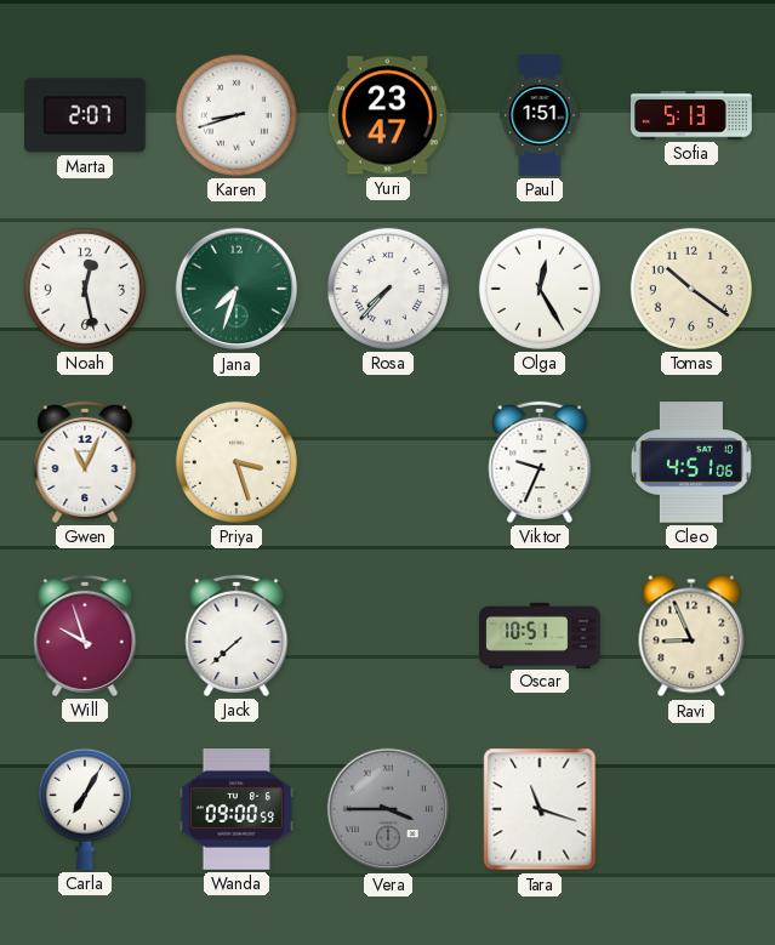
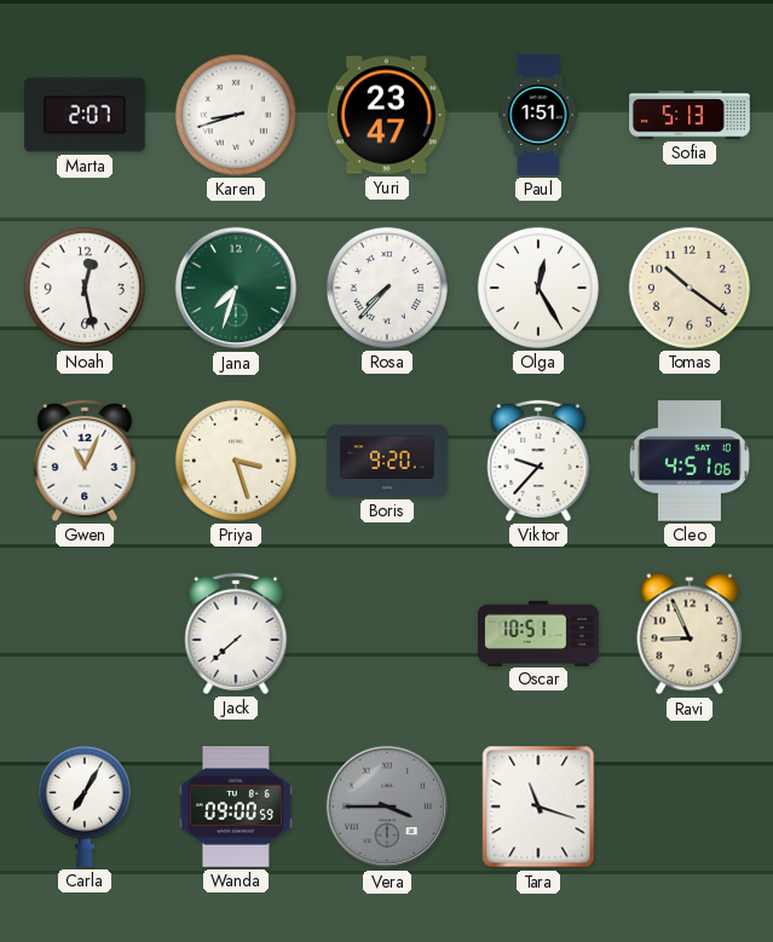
Boris: none -> 9:20
Viktor: 9:34 -> 9:37
Will: 9:57 -> none
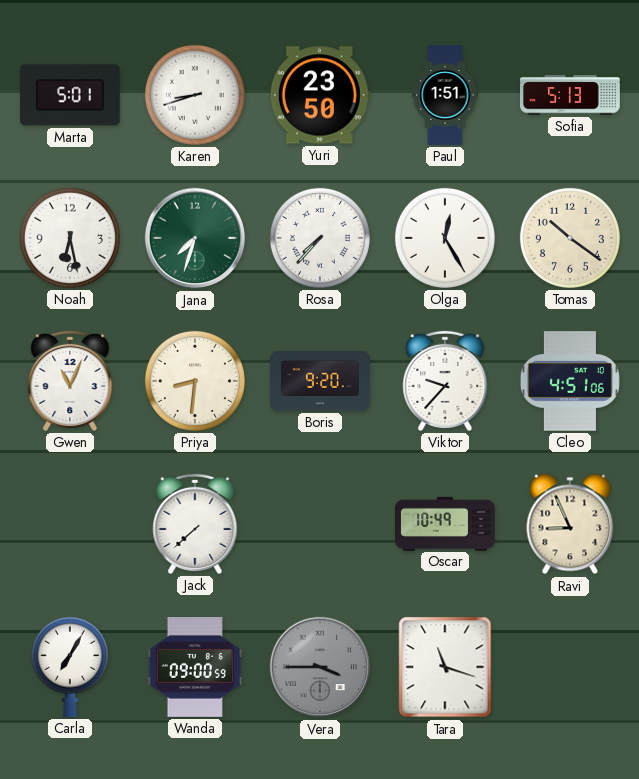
Marta: 2:07 -> 5:01
Yuri: 23:47 -> 23:50
Noah: 12:28 -> 6:28
Priya: 3:27 -> 8:31
Oscar: 10:51 -> 10:49
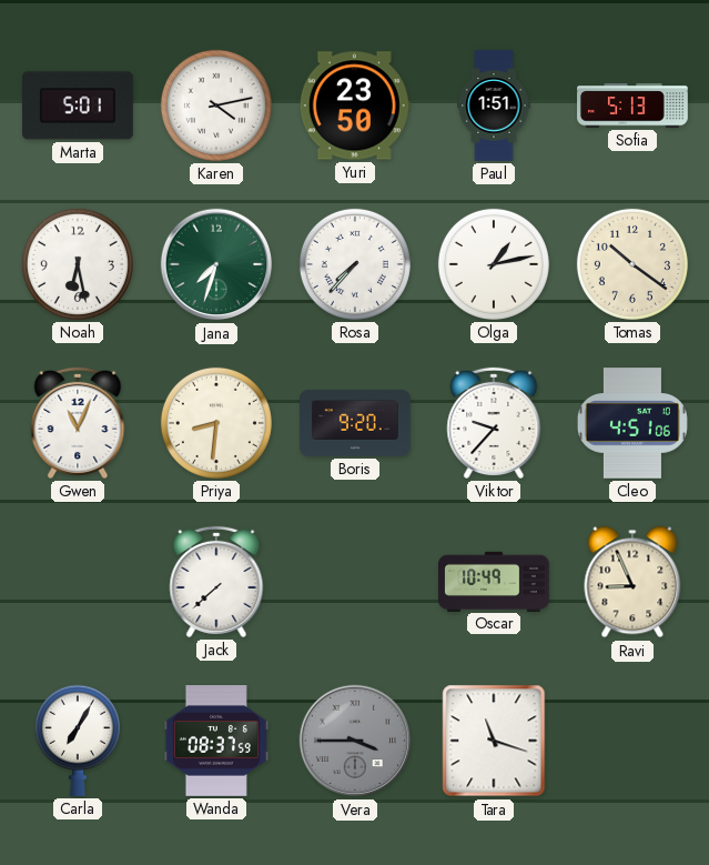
Karen: 8:42 -> 4:13
Olga: 12:25 -> 1:13
Wanda: 09:00 -> 08:37
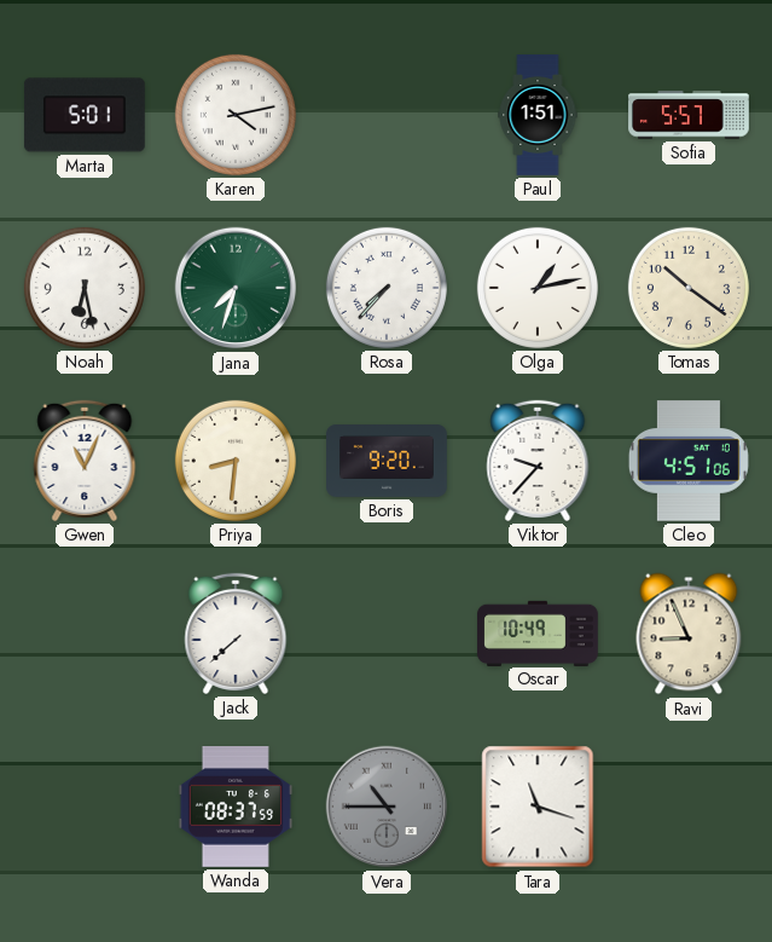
Yuri: 23:50 -> none
Sofia: 5:13 -> 5:57
Carla: 7:05 -> none
Vera: 3:45 -> 10:45
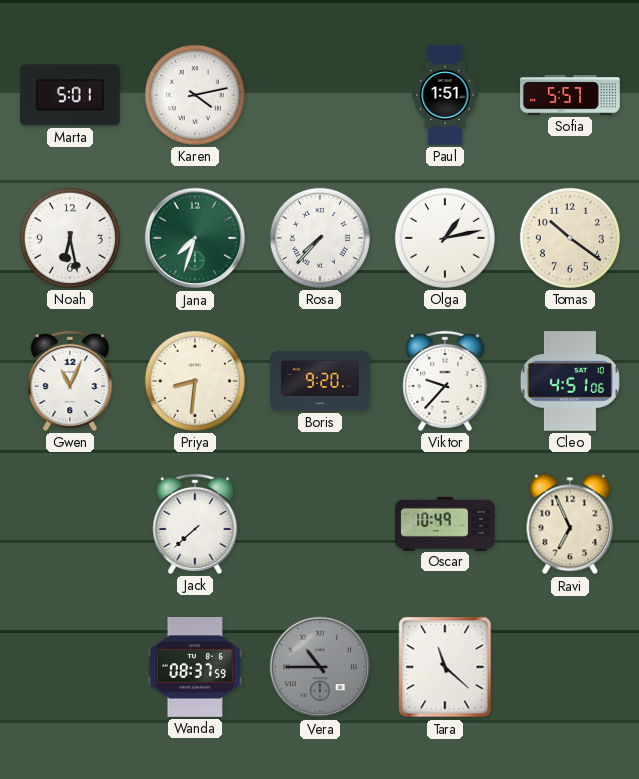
Ravi: 8:56 -> 6:56
Tara: 11:18 -> 11:22
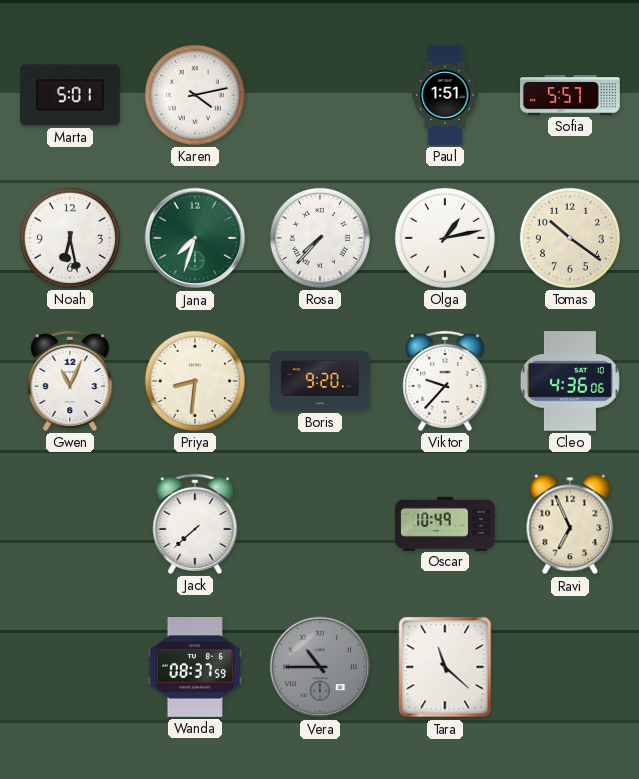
Cleo: 4:51 -> 4:36
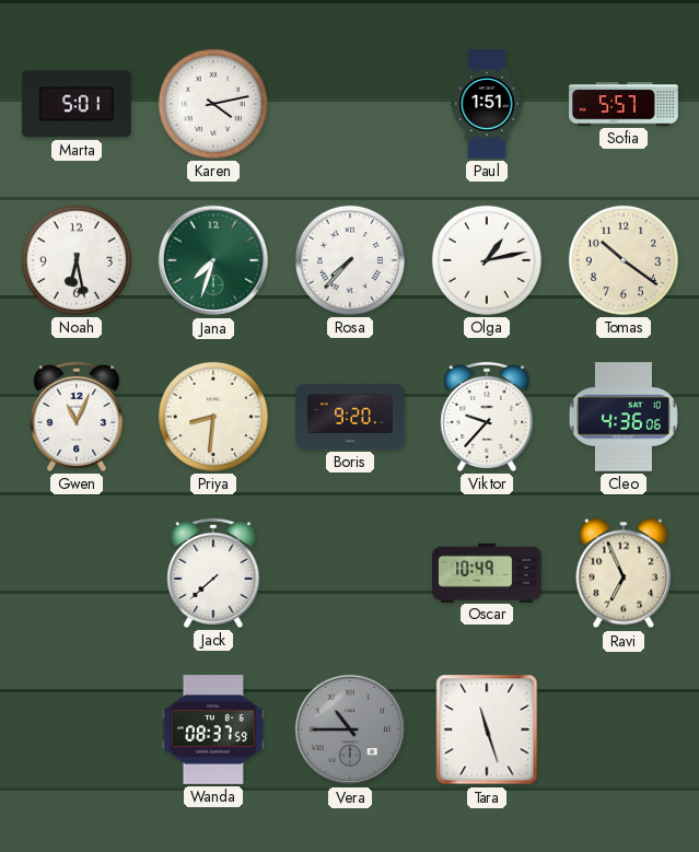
Tara: 11:22 -> 11:27
